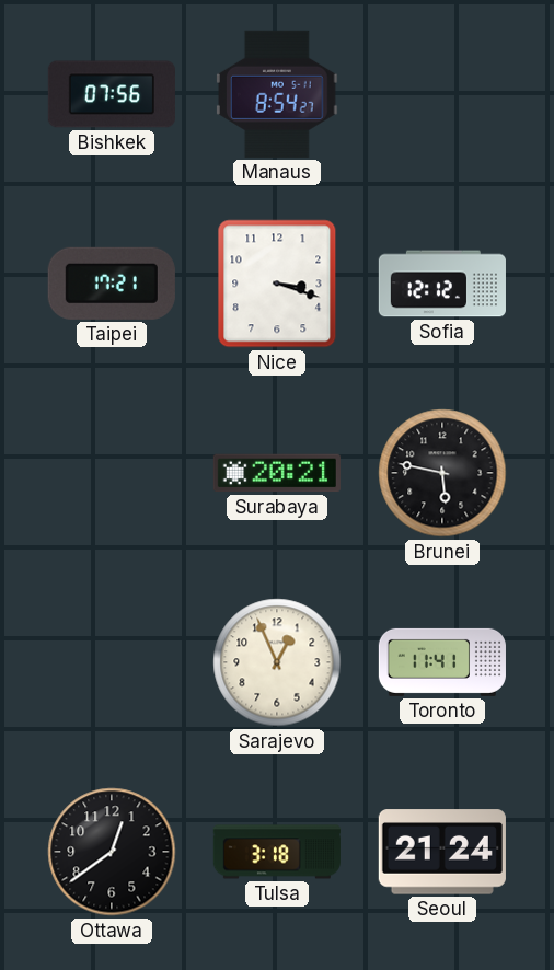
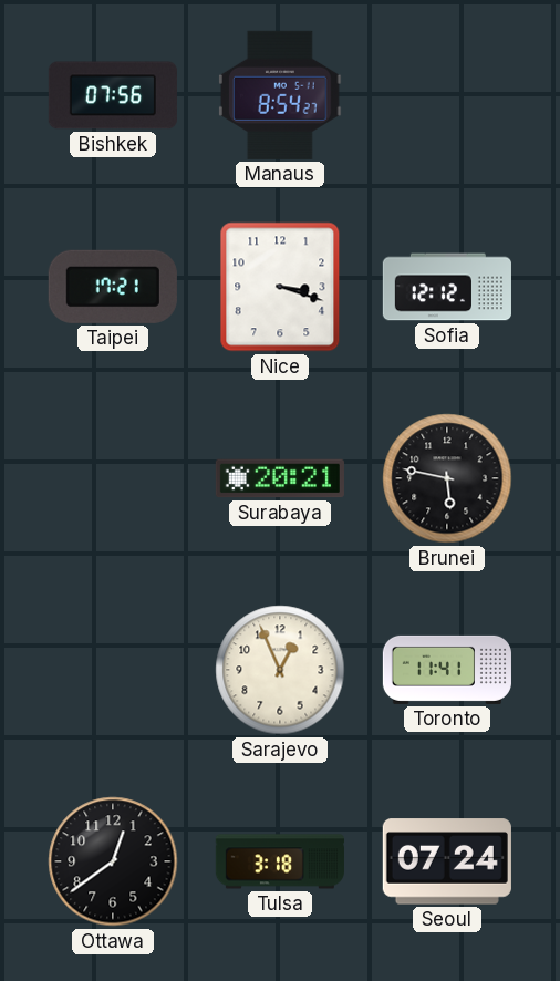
Seoul: 21:24 -> 07:24
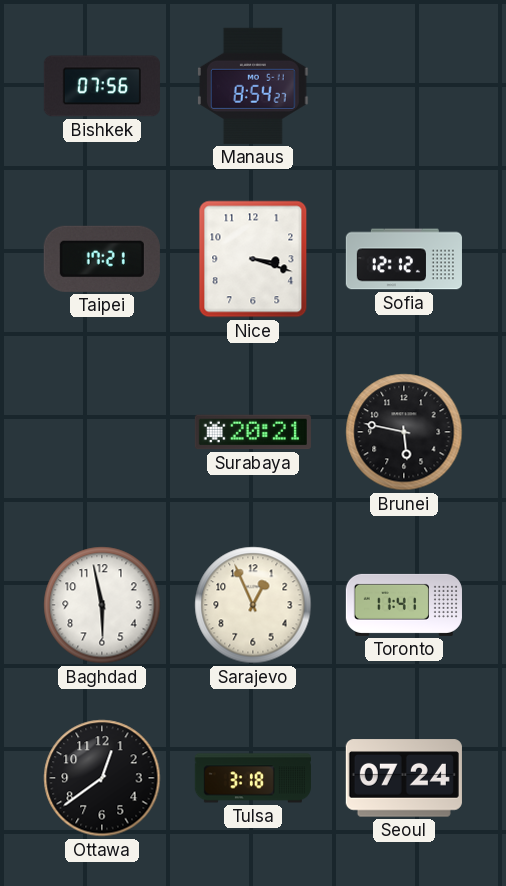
Baghdad: none -> 5:58
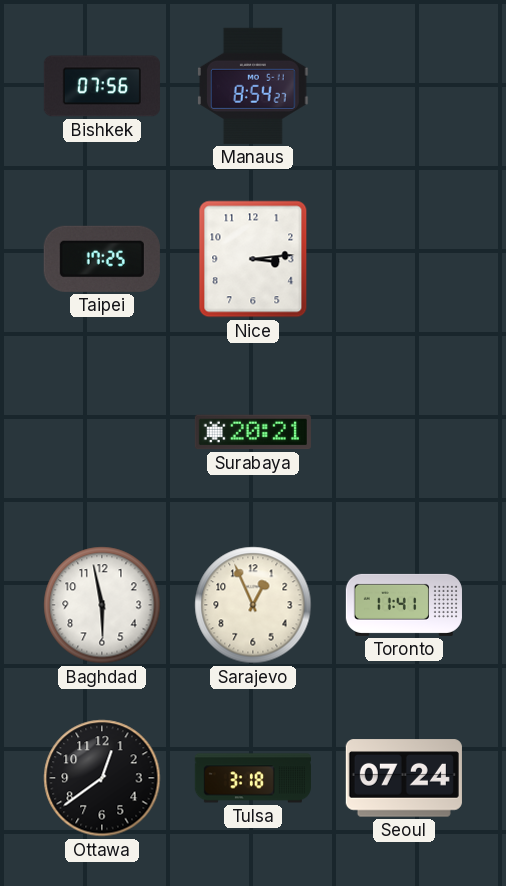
Taipei: 17:21 -> 17:25
Nice: 3:18 -> 3:14
Sofia: 12:12 -> none
Brunei: 5:47 -> none
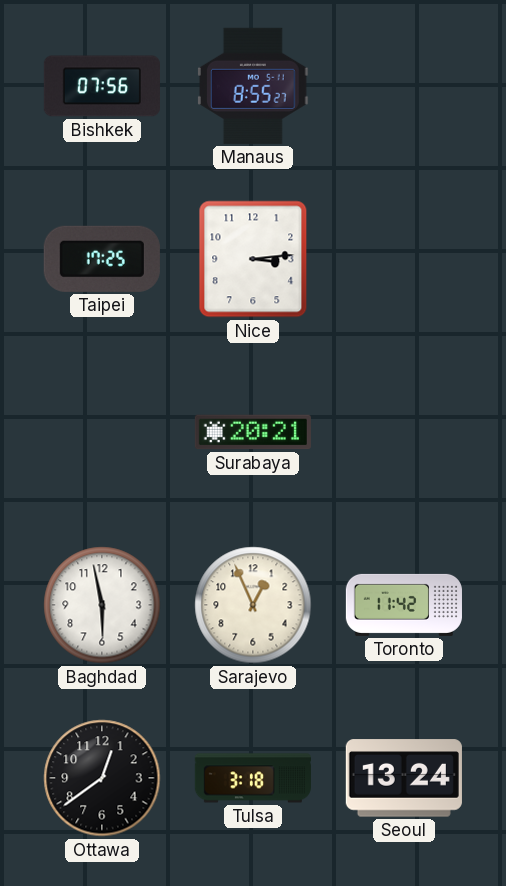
Manaus: 8:54 -> 8:55
Toronto: 11:41 -> 11:42
Seoul: 07:24 -> 13:24
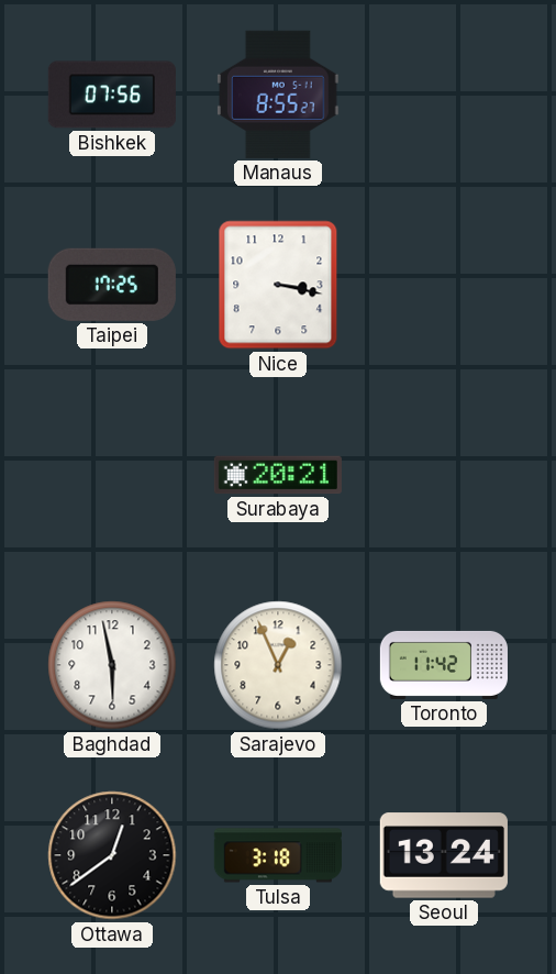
Nice: 3:14 -> 3:17
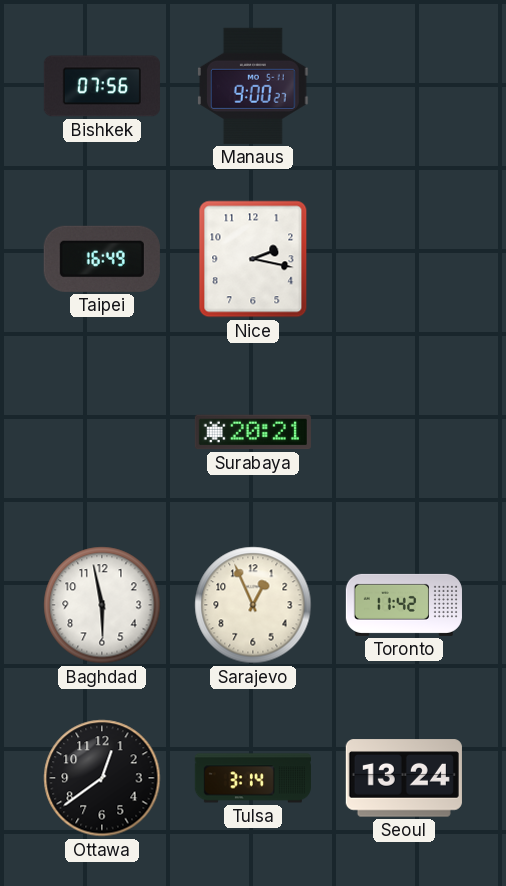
Manaus: 8:55 -> 9:00
Taipei: 17:25 -> 16:49
Nice: 3:17 -> 2:17
Tulsa: 3:18 -> 3:14
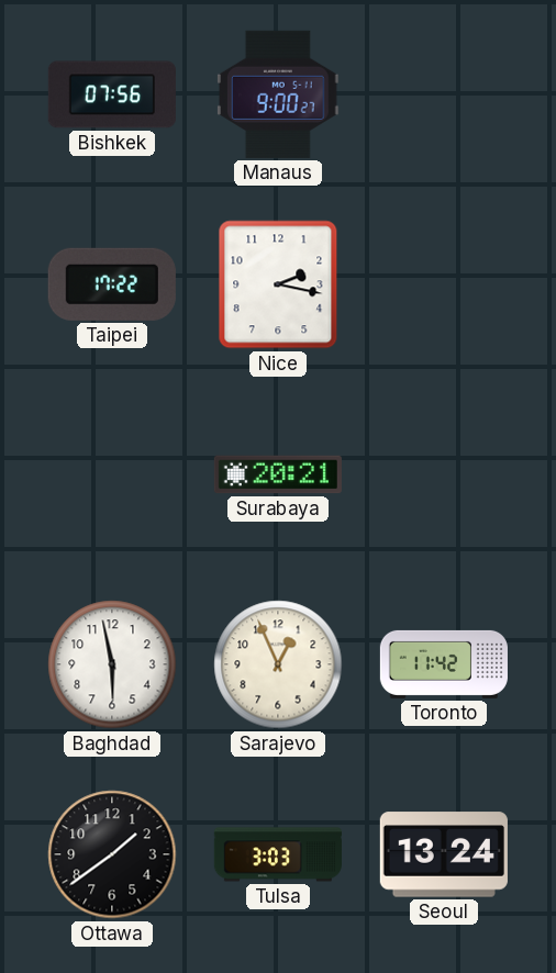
Taipei: 16:49 -> 17:22
Ottawa: 12:39 -> 1:39
Tulsa: 3:14 -> 3:03
